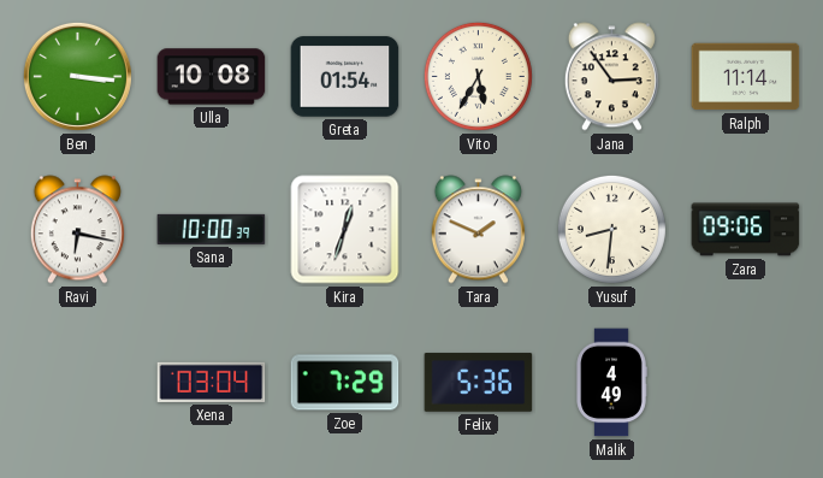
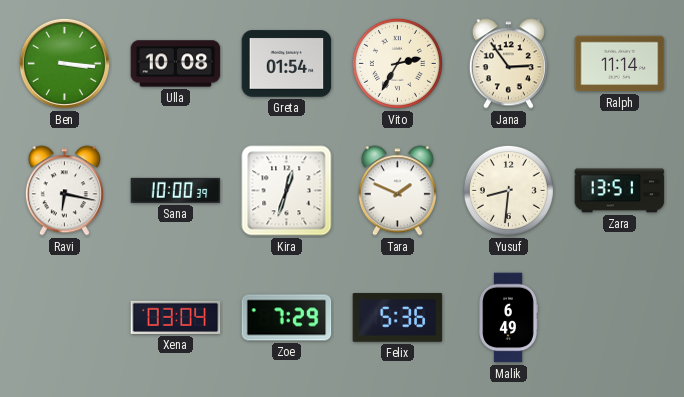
Vito: 5:35 -> 2:35
Zara: 09:06 -> 13:51
Malik: 4:49 -> 6:49
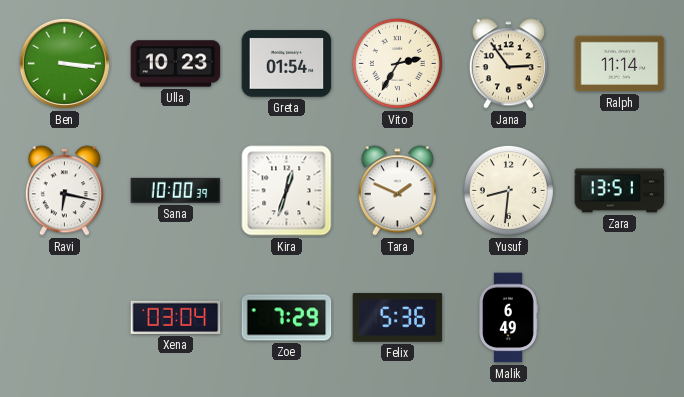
Ulla: 10:08 -> 10:23
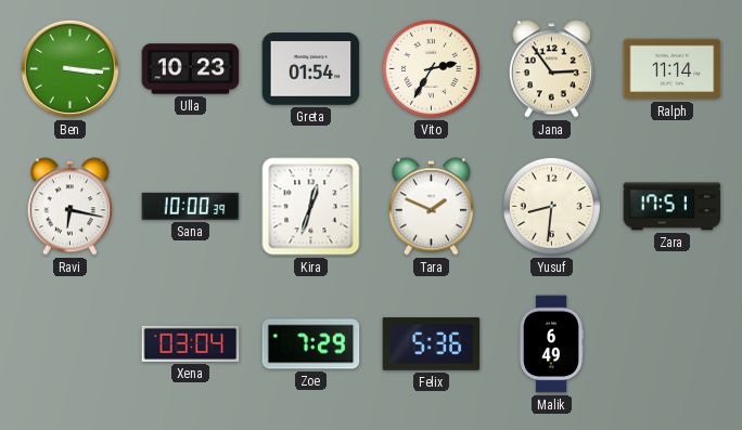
Zara: 13:51 -> 17:51
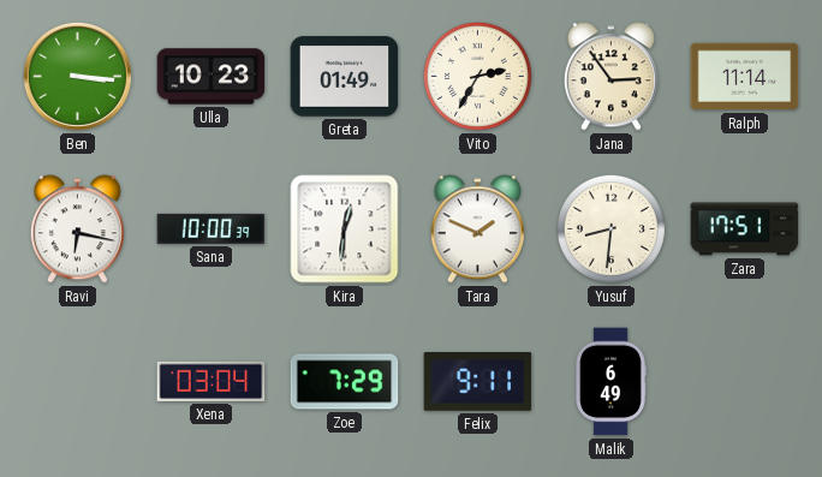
Greta: 01:54 -> 01:49
Kira: 12:33 -> 12:31
Felix: 5:36 -> 9:11
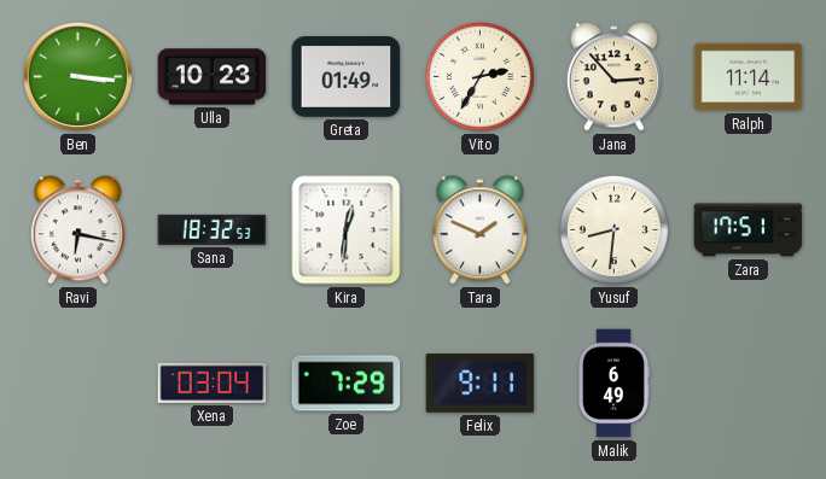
Jana: 2:54 -> 2:53
Sana: 10:00 -> 18:32
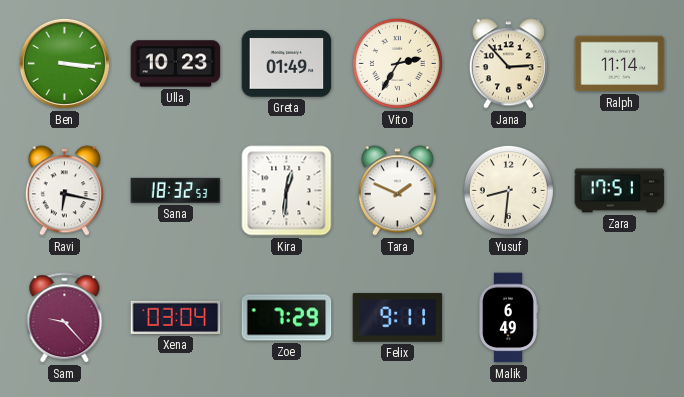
Sam: none -> 9:23
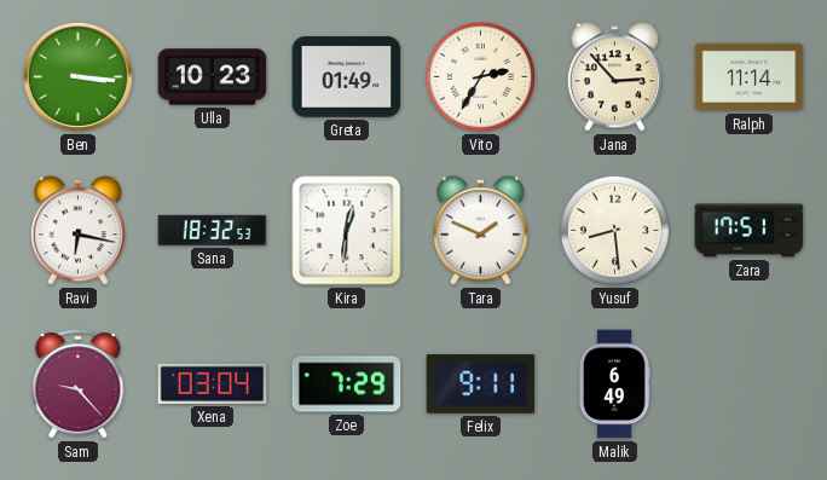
Yusuf: 8:31 -> 8:29
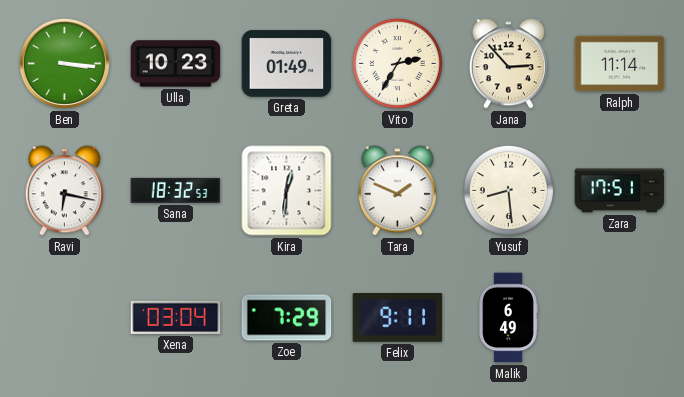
Sam: 9:23 -> none
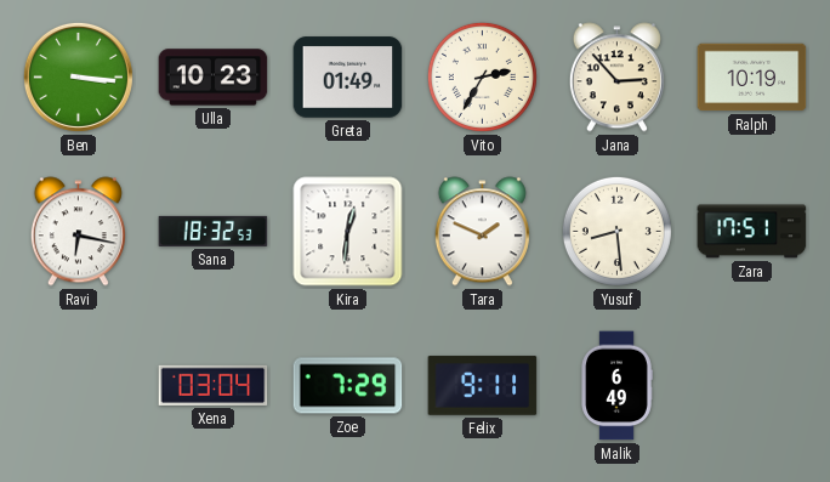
Ralph: 11:14 -> 10:19
